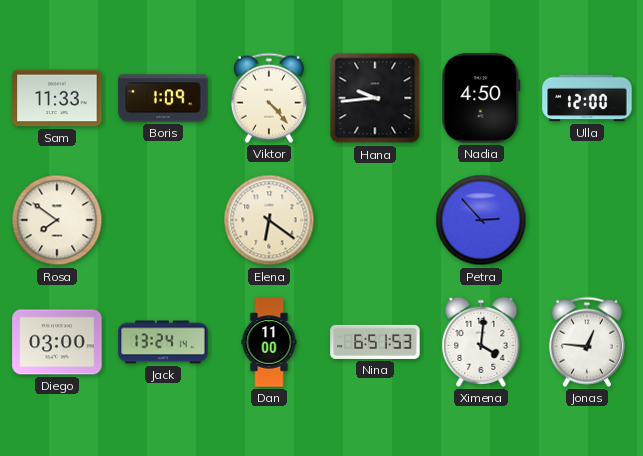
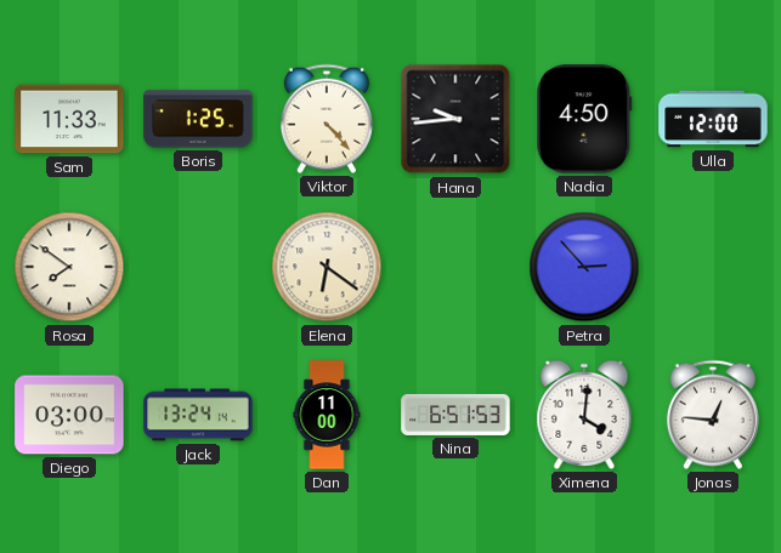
Boris: 1:09 -> 1:25
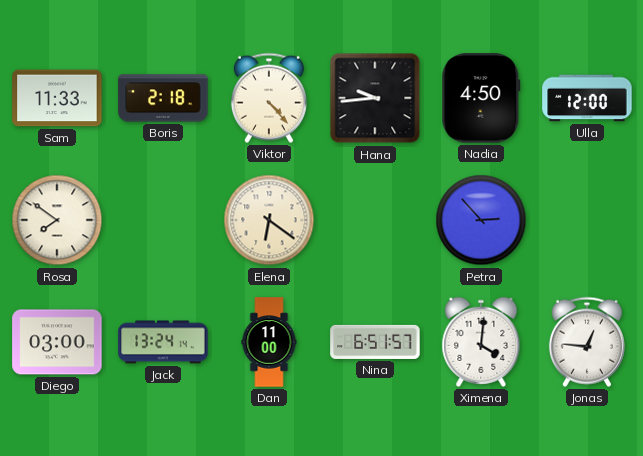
Boris: 1:25 -> 2:18
Nina: 6:51:53 -> 6:51:57
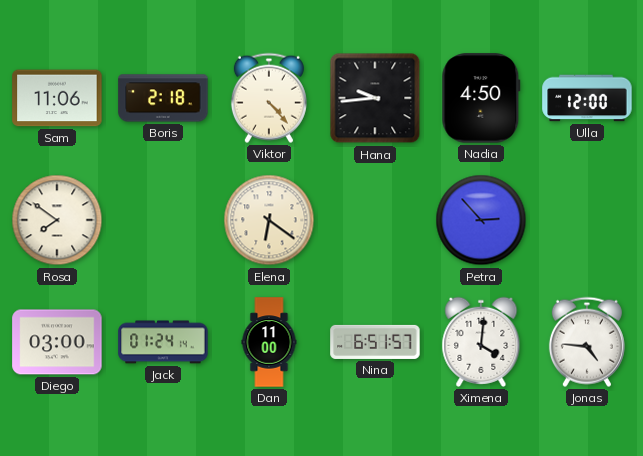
Sam: 11:33 -> 11:06
Jack: 13:24 -> 01:24
Jonas: 12:46 -> 4:46
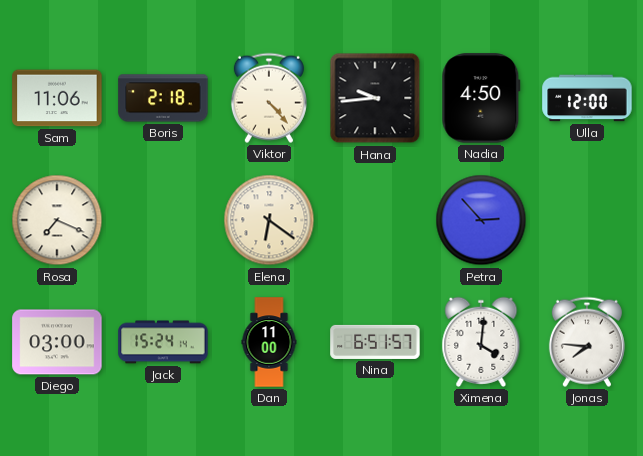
Rosa: 7:51 -> 7:19
Jack: 01:24 -> 15:24
Jonas: 4:46 -> 7:46
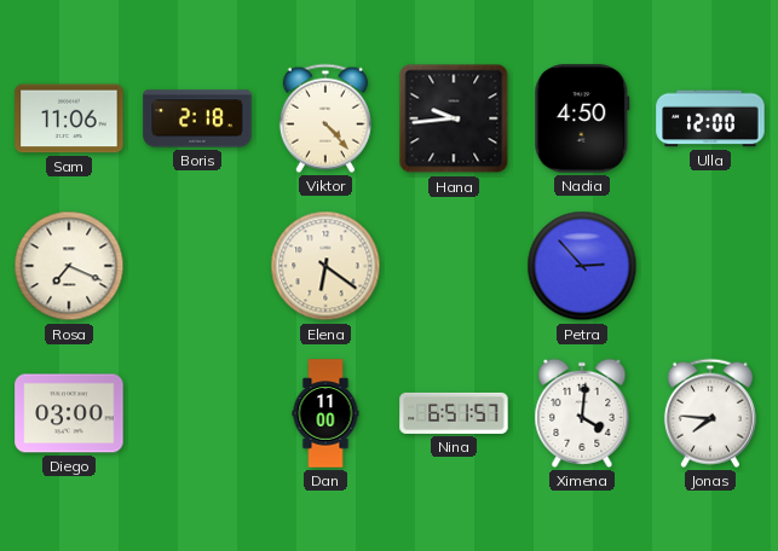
Jack: 15:24 -> none
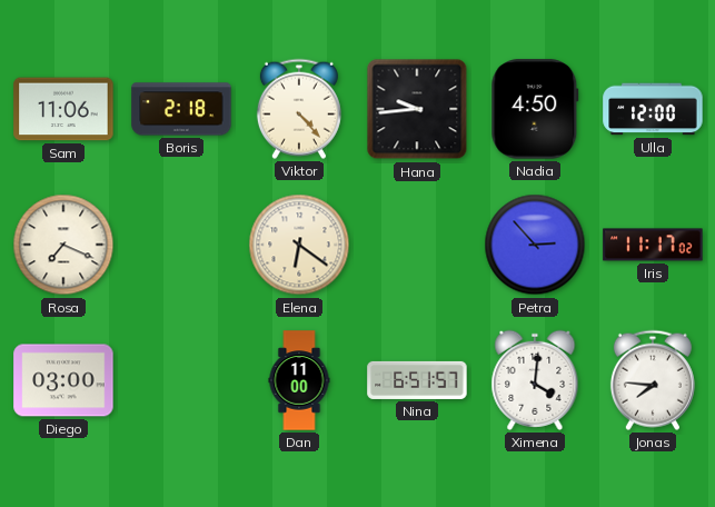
Iris: none -> 11:17
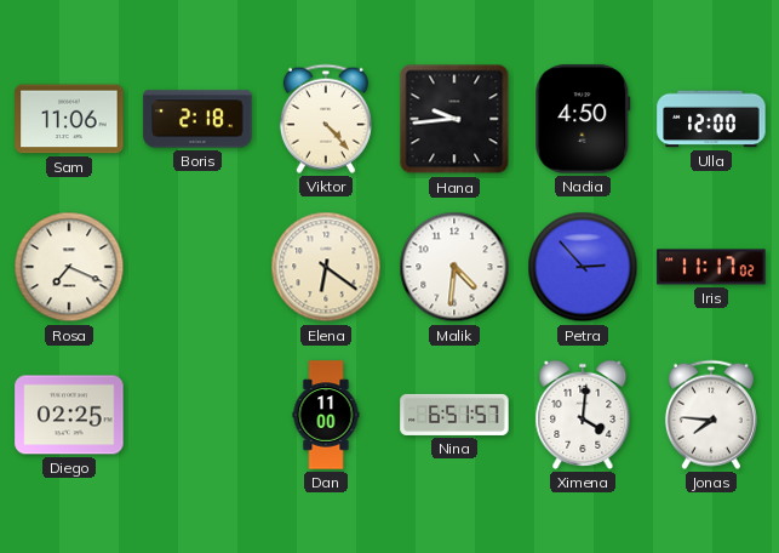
Malik: none -> 4:31
Diego: 03:00 -> 02:25
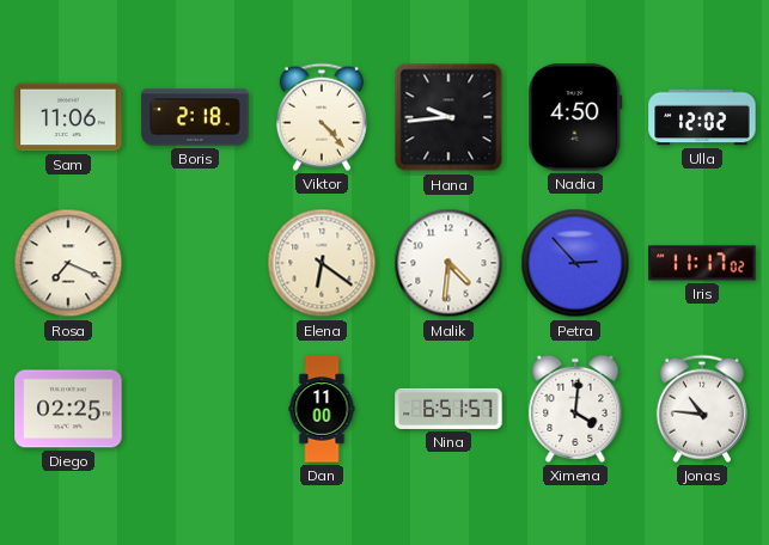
Ulla: 12:00 -> 12:02
Jonas: 7:46 -> 10:46
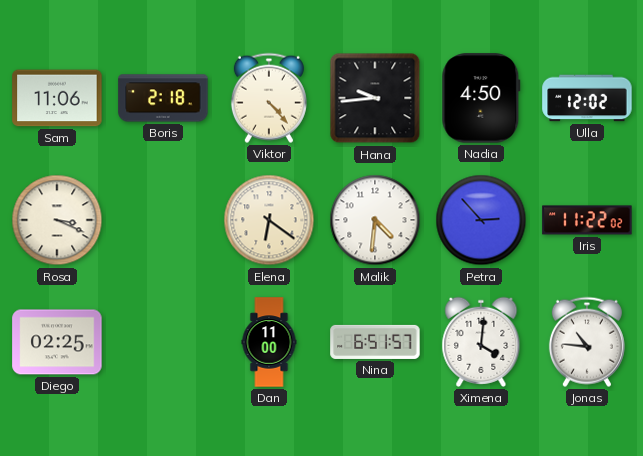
Rosa: 7:19 -> 3:19
Iris: 11:17 -> 11:22
